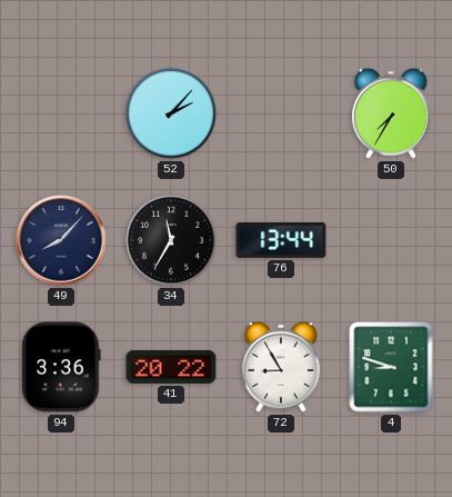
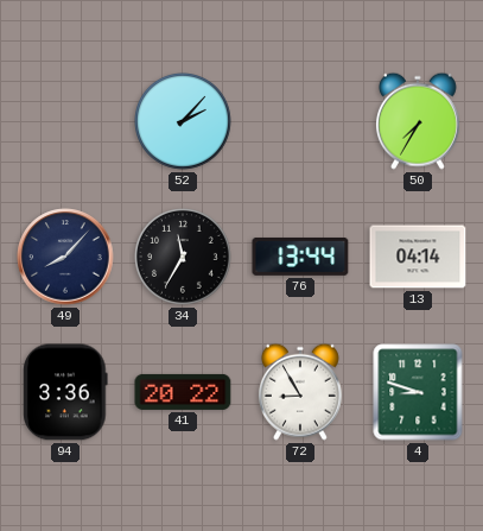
13: none -> 04:14
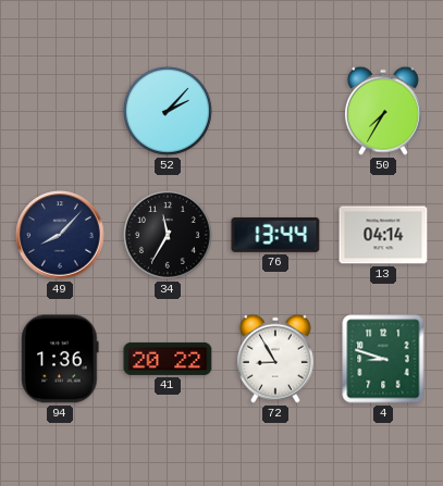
94: 3:36 -> 1:36
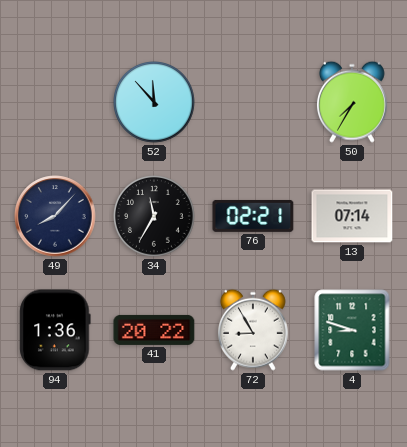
52: 2:07 -> 11:53
76: 13:44 -> 02:21
13: 04:14 -> 07:14
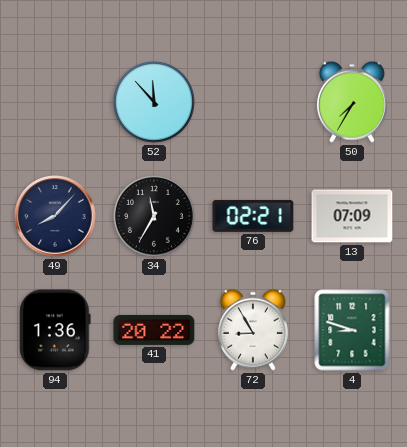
13: 07:14 -> 07:09
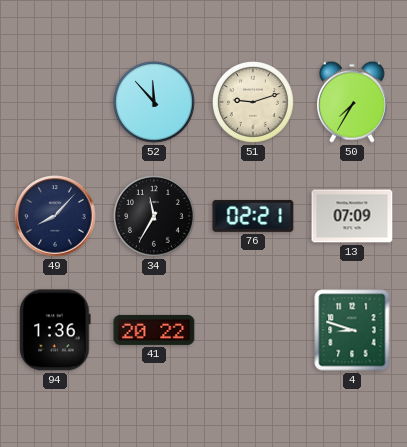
51: none -> 9:12
72: 8:55 -> none
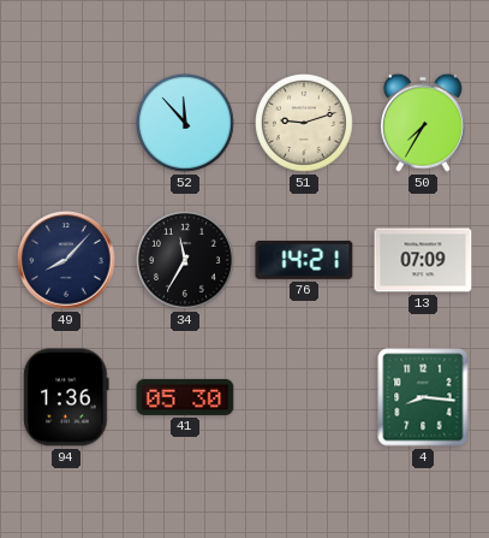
76: 02:21 -> 14:21
41: 20:22 -> 05:30
4: 8:48 -> 8:16
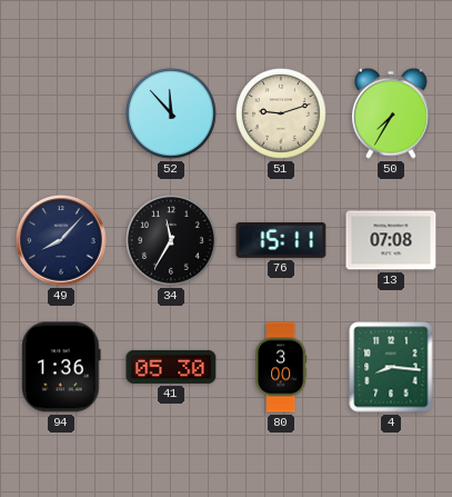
76: 14:21 -> 15:11
13: 07:09 -> 07:08
80: none -> 3:00
